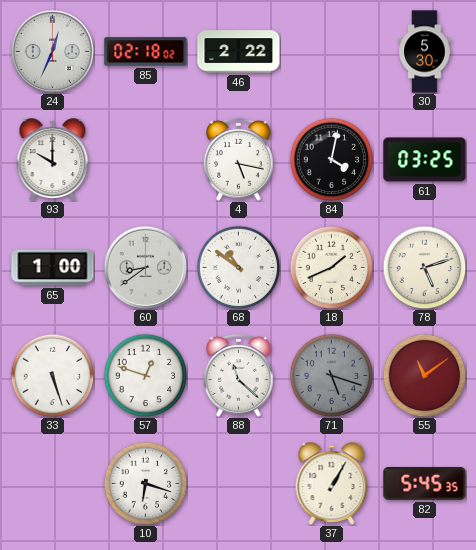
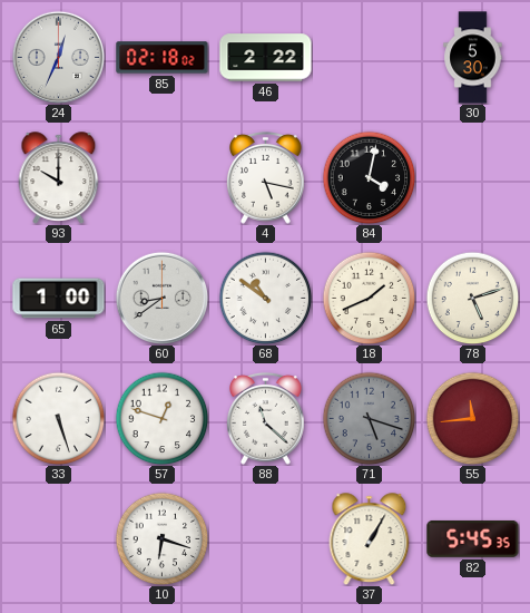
61: 03:25 -> none
55: 11:09 -> 11:44
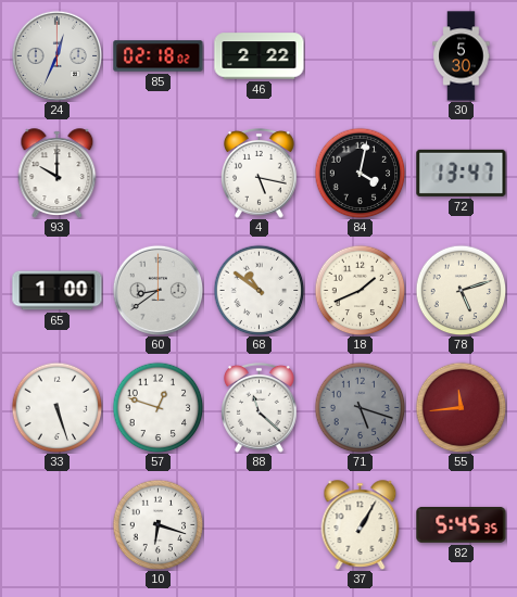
72: none -> 13:47
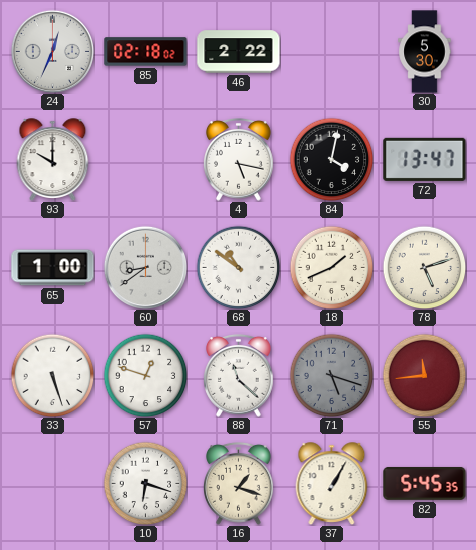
16: none -> 1:18
